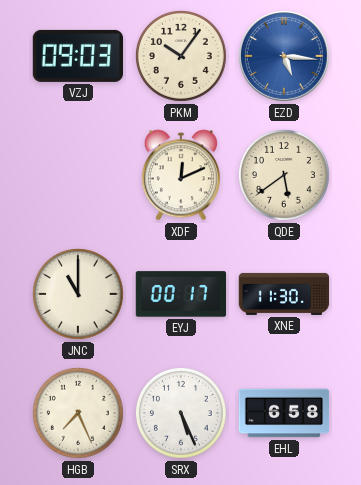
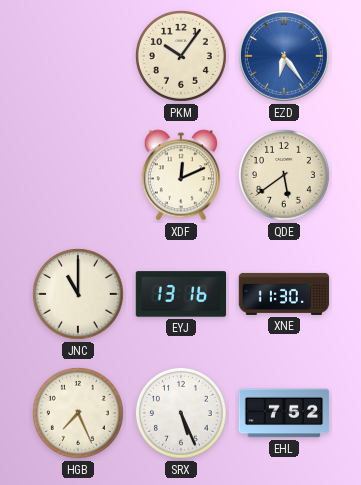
VZJ: 09:03 -> none
EZD: 5:16 -> 6:24
EYJ: 00:17 -> 13:16
EHL: 6:58 -> 7:52
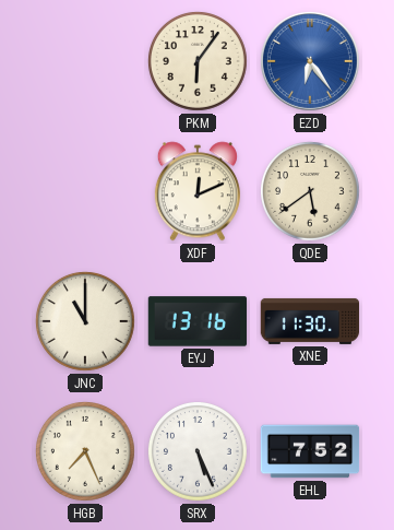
PKM: 10:06 -> 6:06
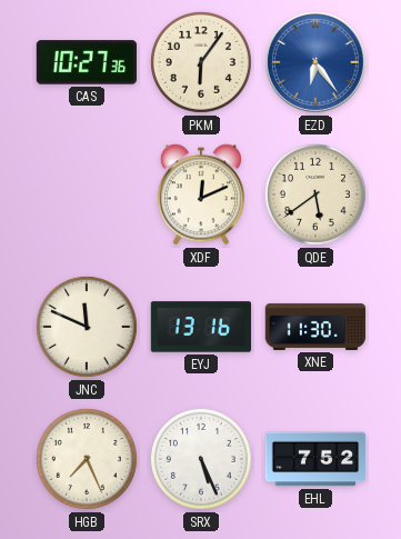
CAS: none -> 10:27
JNC: 11:00 -> 11:49
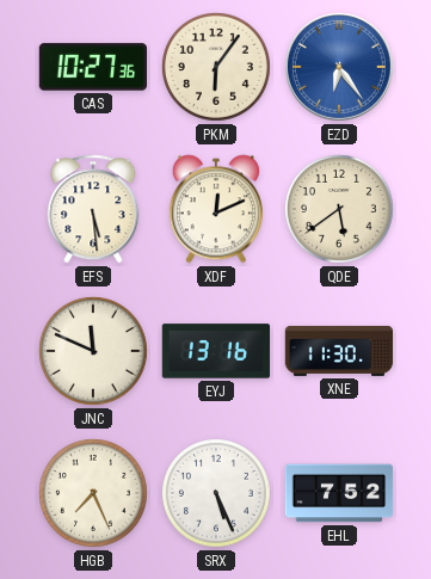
EFS: none -> 5:29
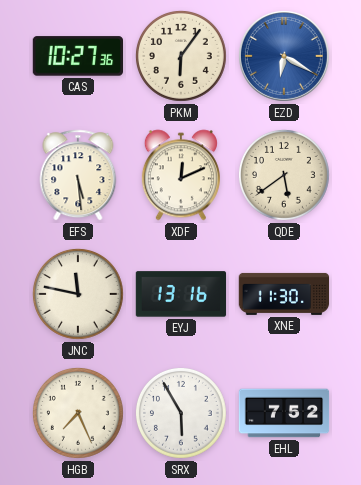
EZD: 6:24 -> 6:20
JNC: 11:49 -> 11:47
SRX: 5:26 -> 5:55
